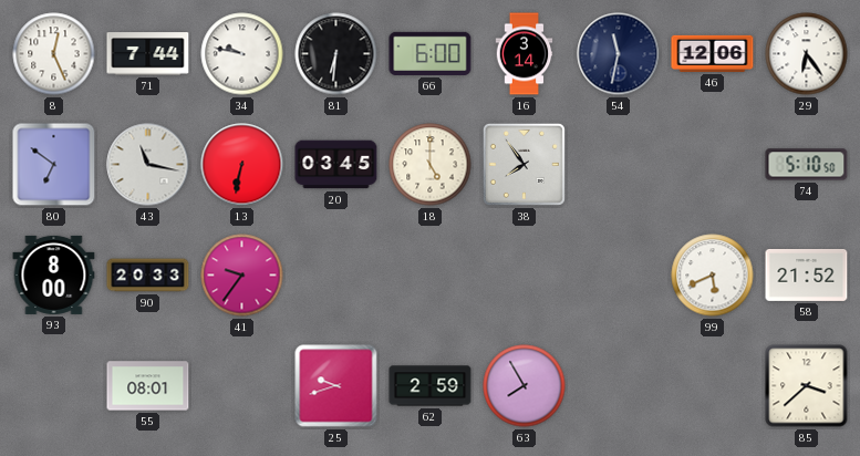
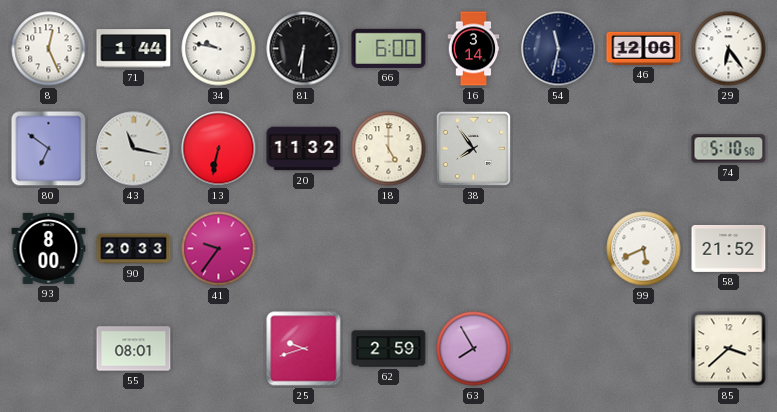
71: 7:44 -> 1:44
20: 03:45 -> 11:32
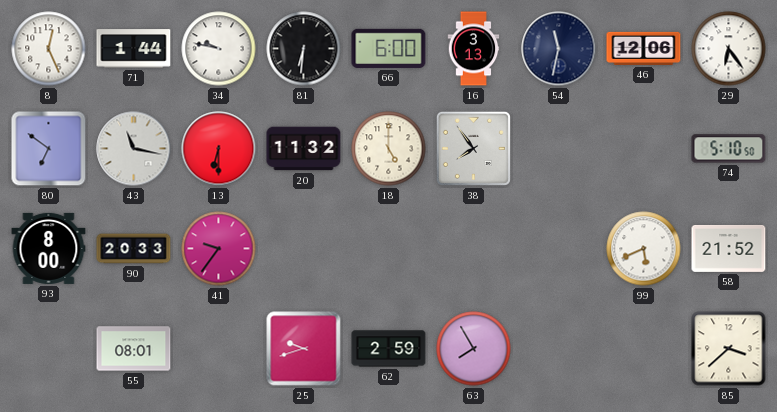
16: 3:14 -> 3:13
13: 6:32 -> 6:30
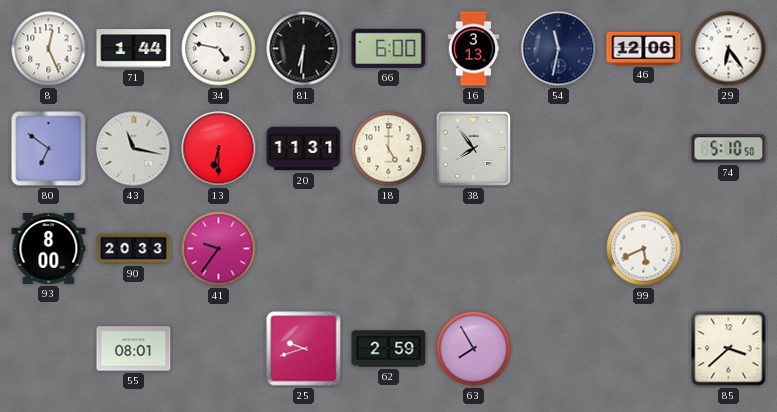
34: 9:47 -> 4:47
20: 11:32 -> 11:31
58: 21:52 -> none
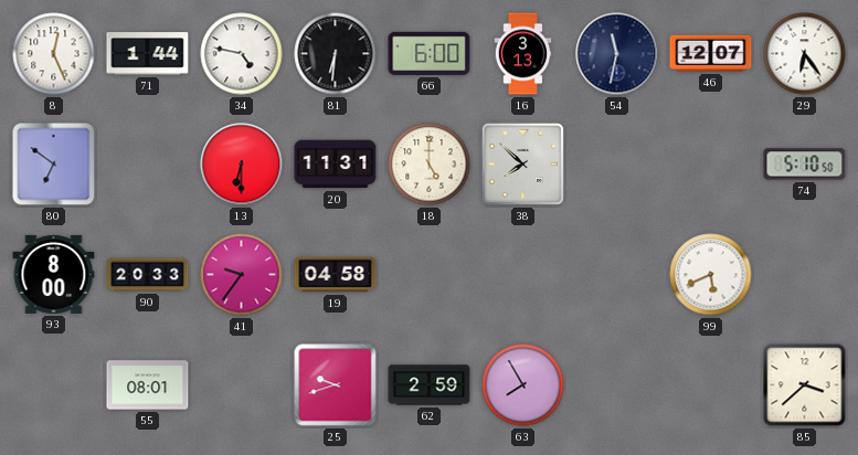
46: 12:06 -> 12:07
43: 11:17 -> none
38: 7:54 -> 7:52
19: none -> 04:58
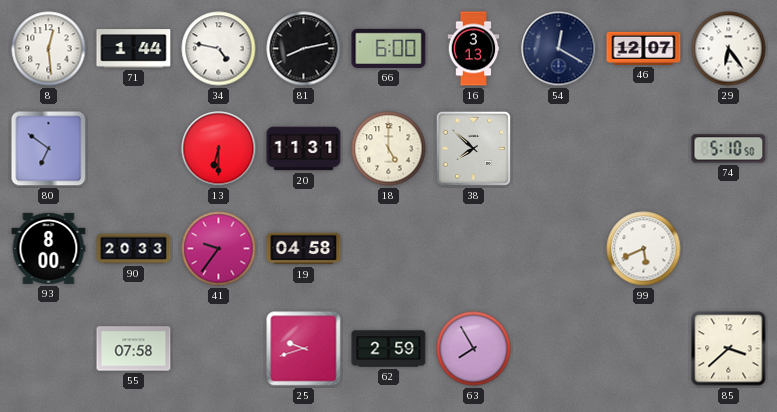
8: 12:26 -> 12:29
81: 6:31 -> 8:13
54: 11:32 -> 12:20
55: 08:01 -> 07:58
